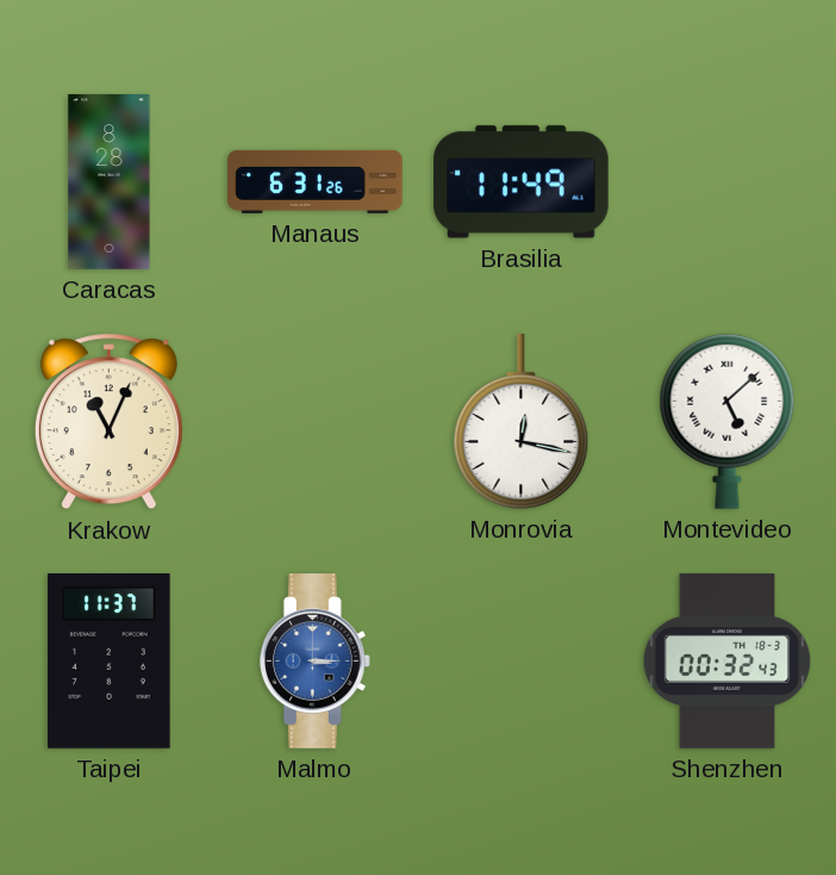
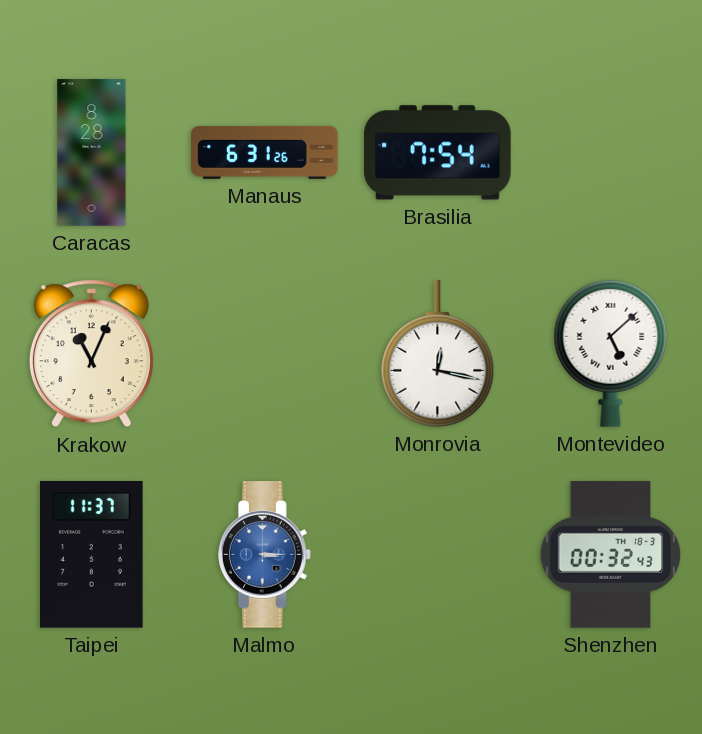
Brasilia: 11:49 -> 7:54
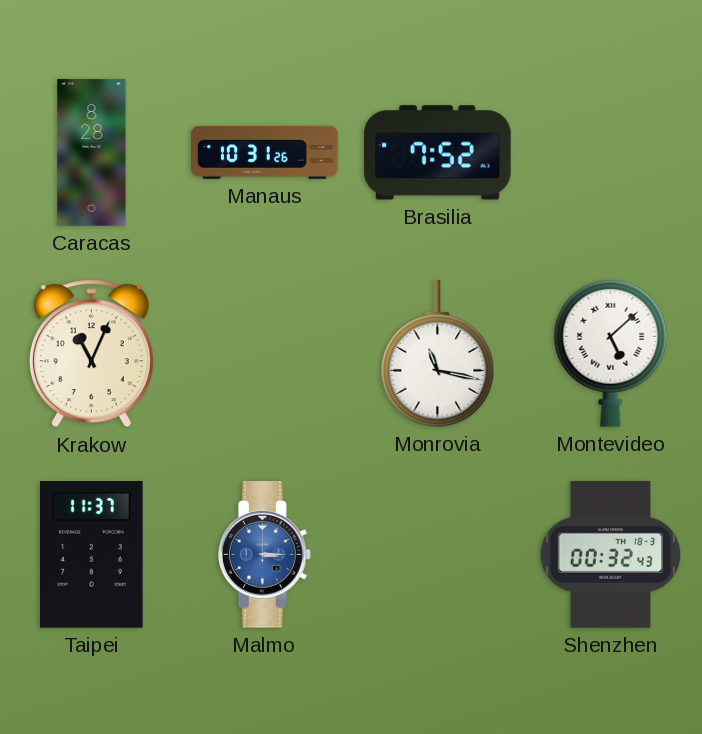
Manaus: 6:31 -> 10:31
Brasilia: 7:54 -> 7:52
Monrovia: 12:17 -> 11:17
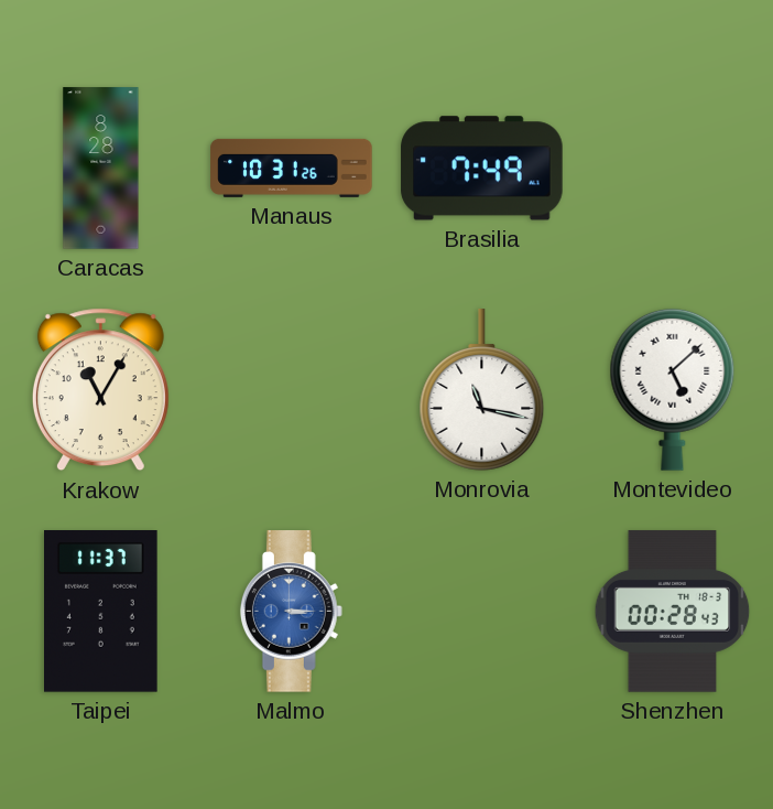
Brasilia: 7:52 -> 7:49
Krakow: 11:04 -> 11:05
Shenzhen: 00:32 -> 00:28
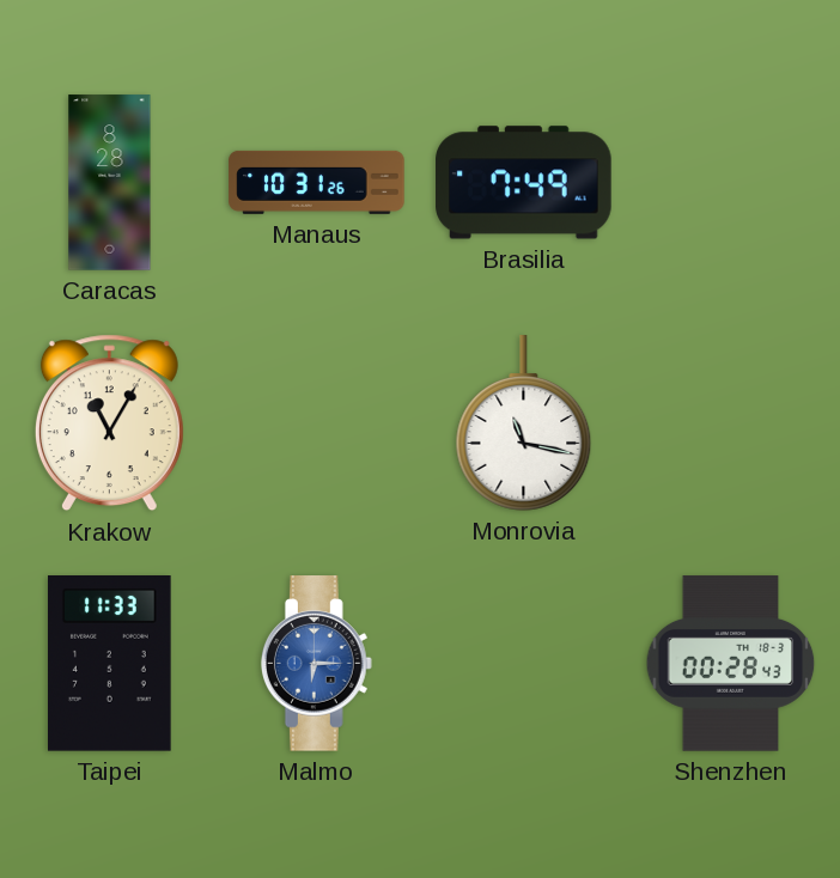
Montevideo: 5:08 -> none
Taipei: 11:37 -> 11:33
Malmo: 3:15 -> 6:15
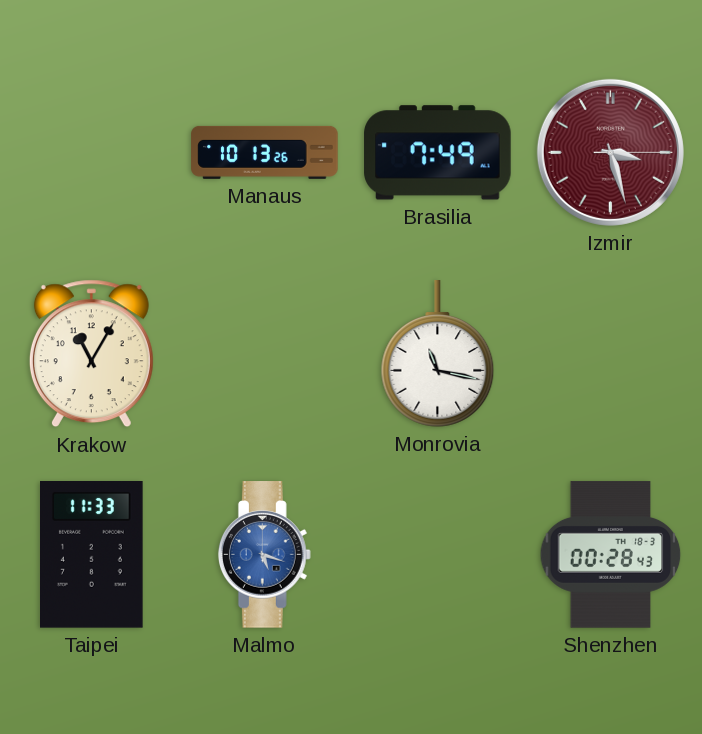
Caracas: 8:28 -> none
Manaus: 10:31 -> 10:13
Izmir: none -> 3:27
Malmo: 6:15 -> 5:18
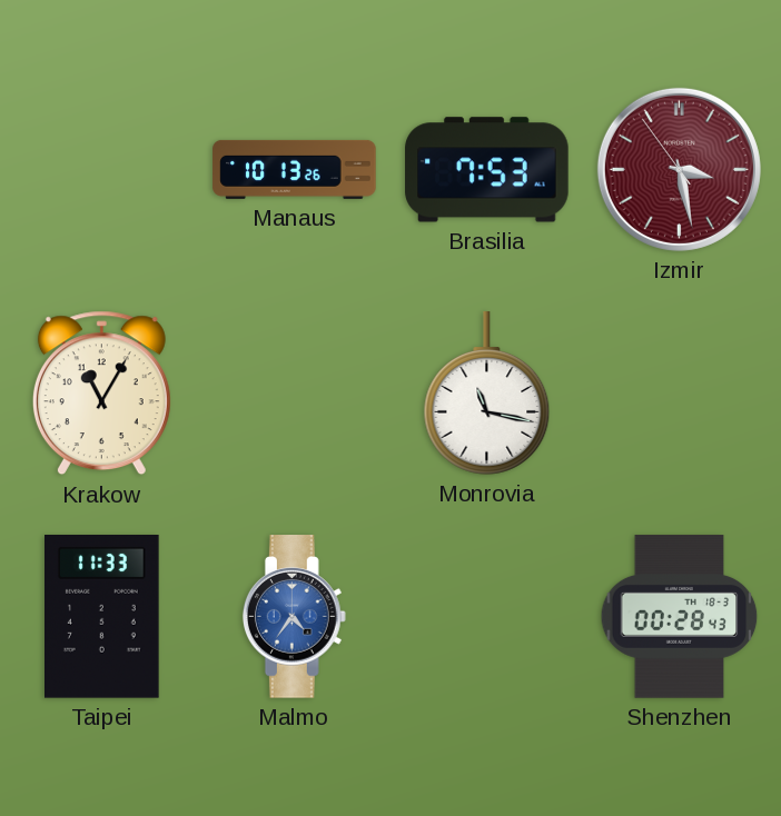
Brasilia: 7:49 -> 7:53
Izmir: 3:27:15 -> 3:27:54
Malmo: 5:18 -> 4:36
